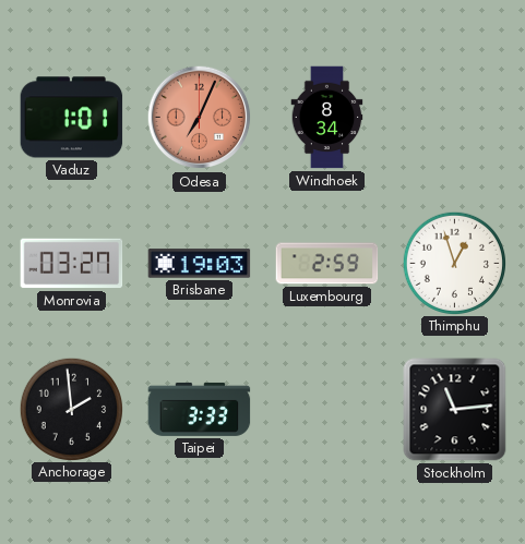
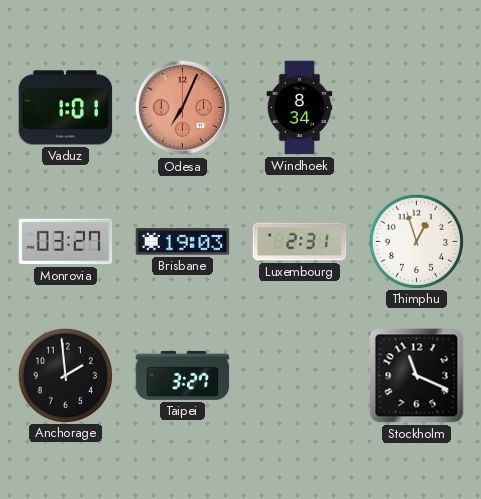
Luxembourg: 2:59 -> 2:31
Taipei: 3:33 -> 3:27
Stockholm: 11:14 -> 11:19
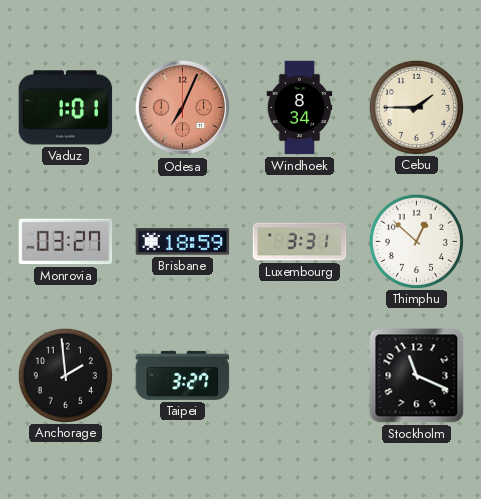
Cebu: none -> 1:45
Brisbane: 19:03 -> 18:59
Luxembourg: 2:31 -> 3:31
Thimphu: 12:57 -> 12:52
